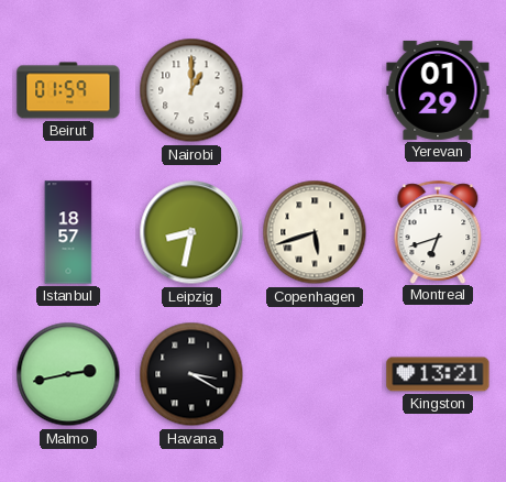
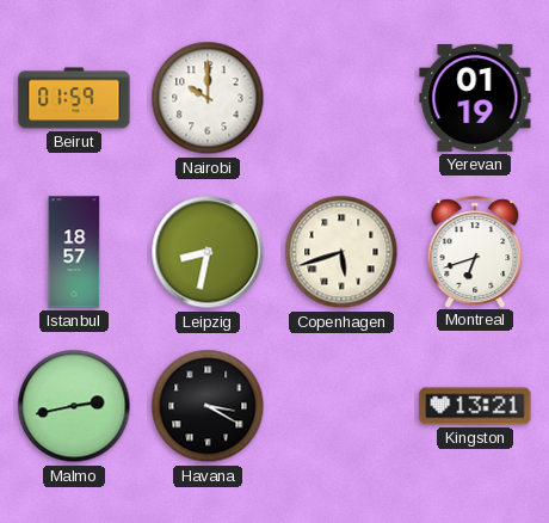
Nairobi: 1:00 -> 10:00
Yerevan: 01:29 -> 01:19
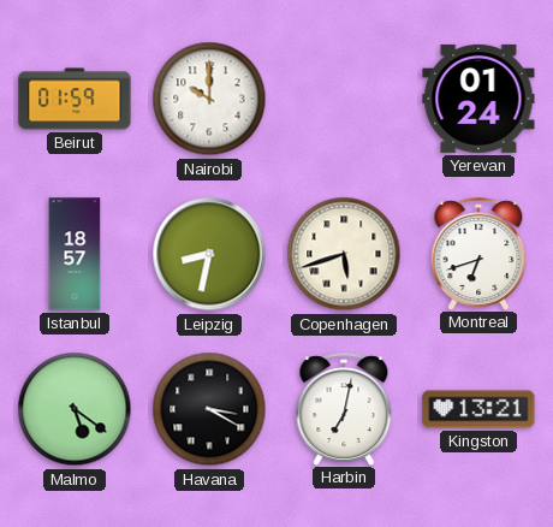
Yerevan: 01:19 -> 01:24
Malmo: 2:43 -> 5:21
Harbin: none -> 7:02
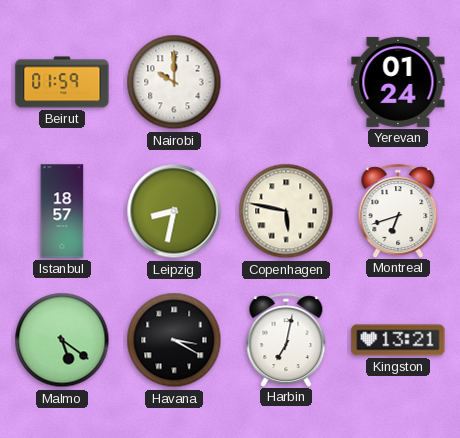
Copenhagen: 5:42 -> 5:47
